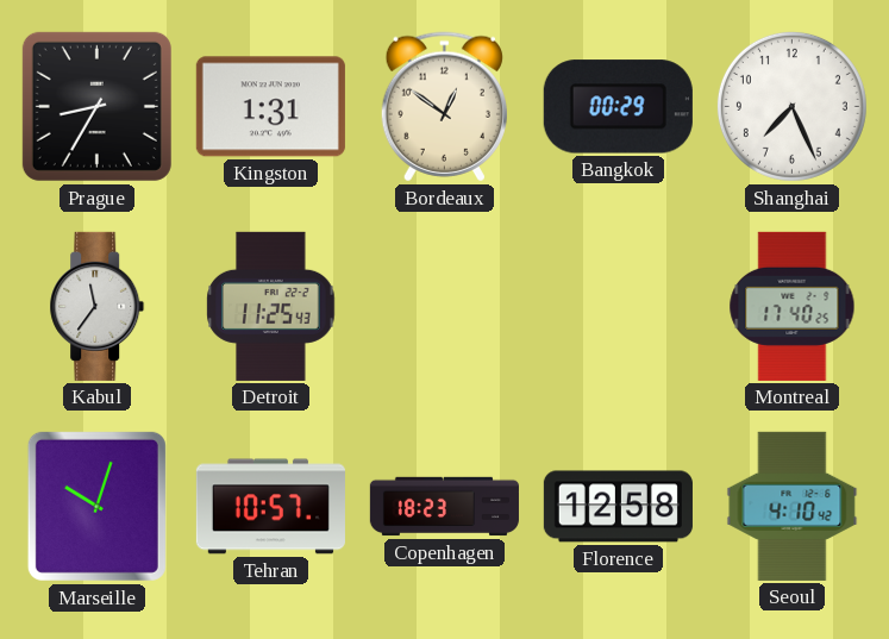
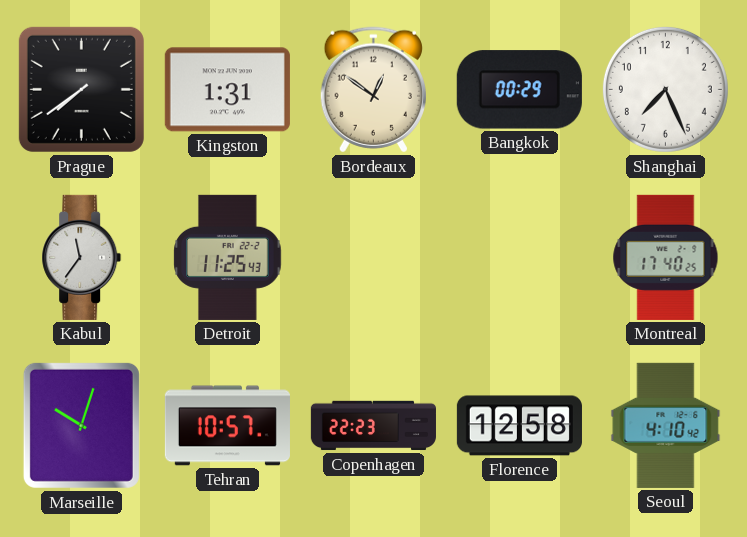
Prague: 8:35 -> 7:39
Copenhagen: 18:23 -> 22:23
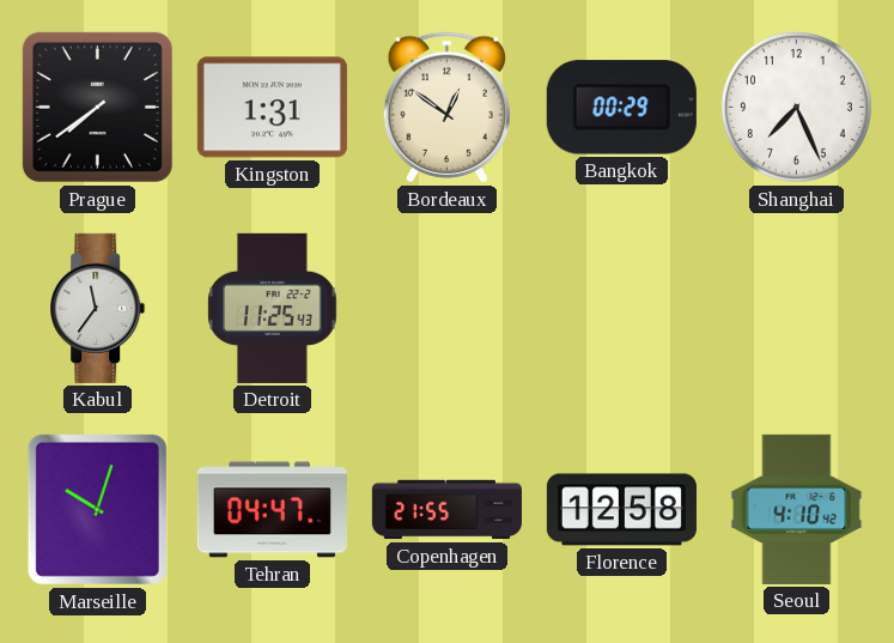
Montreal: 17:40 -> none
Tehran: 10:57 -> 04:47
Copenhagen: 22:23 -> 21:55
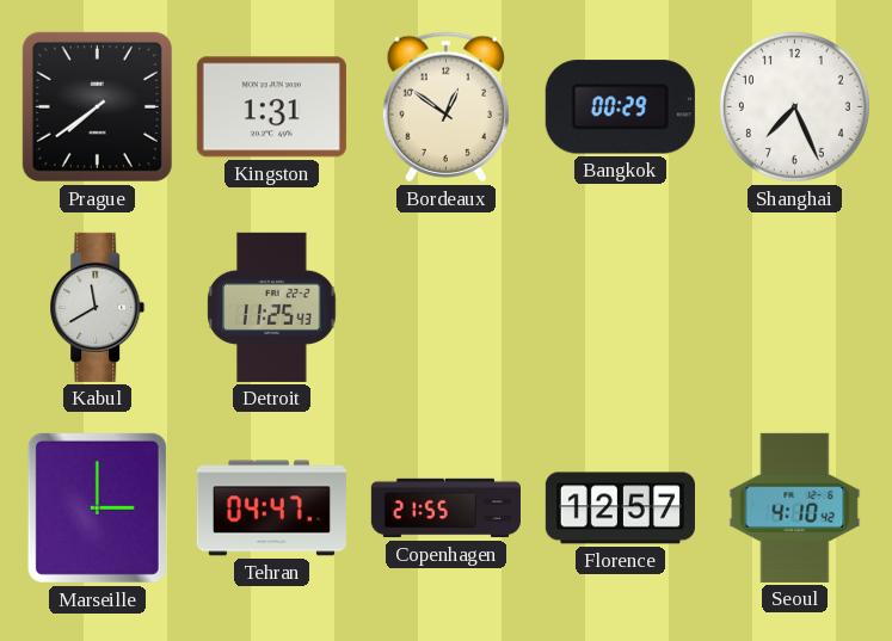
Kabul: 11:36 -> 11:40
Marseille: 10:03 -> 3:00
Florence: 12:58 -> 12:57
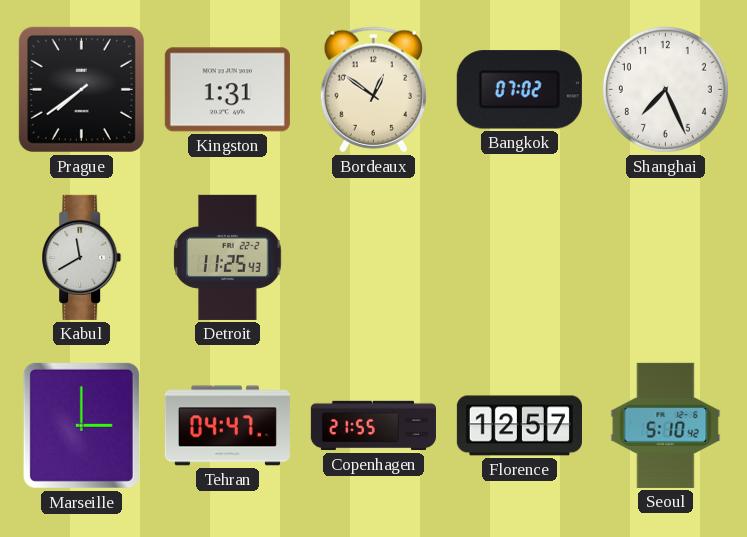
Bangkok: 00:29 -> 07:02
Seoul: 4:10 -> 5:10
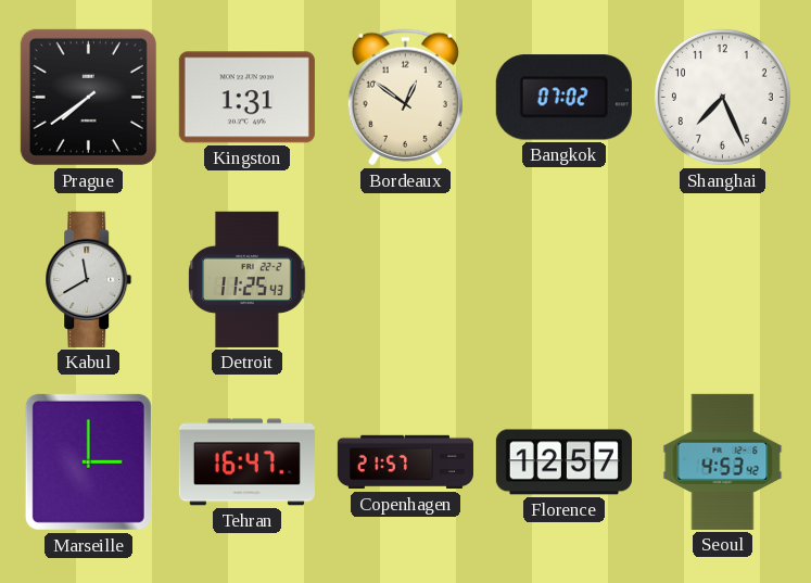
Tehran: 04:47 -> 16:47
Copenhagen: 21:55 -> 21:57
Seoul: 5:10 -> 4:53
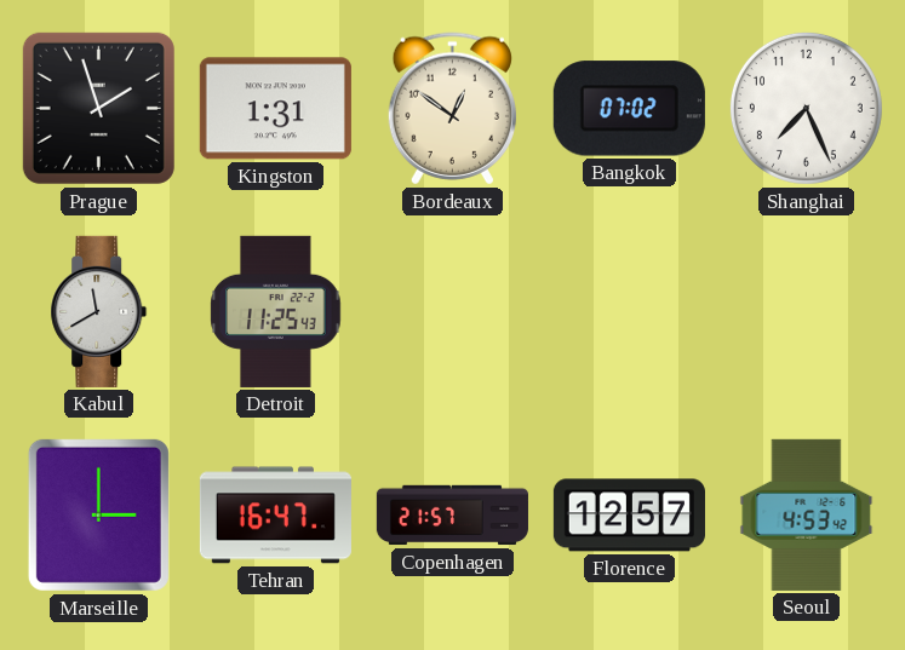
Prague: 7:39 -> 1:57
